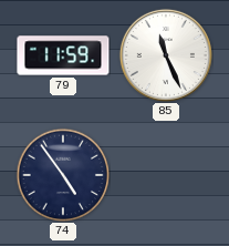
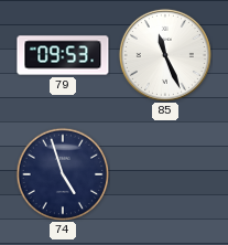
79: 11:59 -> 09:53
74: 4:54 -> 4:57
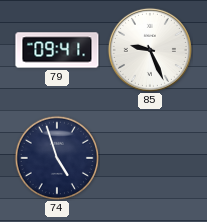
79: 09:53 -> 09:41
85: 11:26 -> 9:26
